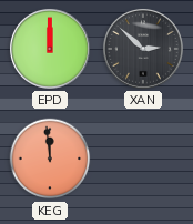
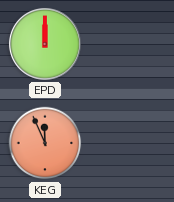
XAN: 2:52 -> none
KEG: 11:59 -> 11:56
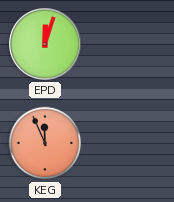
EPD: 12:00 -> 12:03
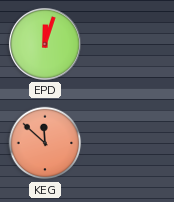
KEG: 11:56 -> 11:52
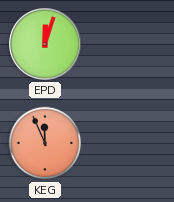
KEG: 11:52 -> 11:56
